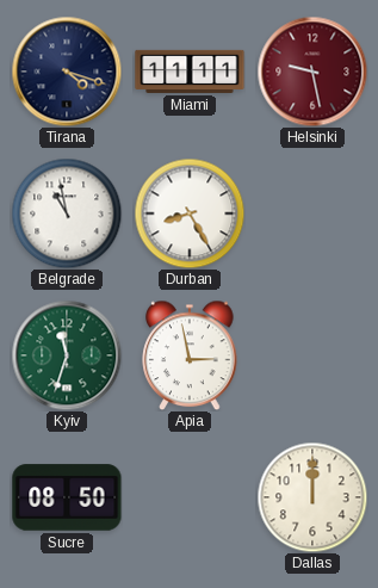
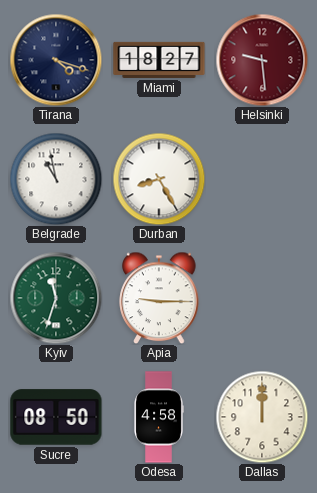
Miami: 11:11 -> 18:27
Helsinki: 9:28 -> 9:29
Apia: 2:58 -> 9:15
Odesa: none -> 4:58
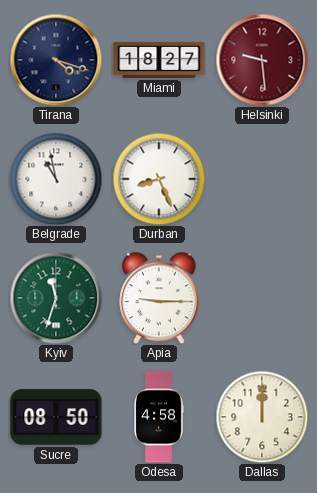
Durban: 8:25 -> 8:26
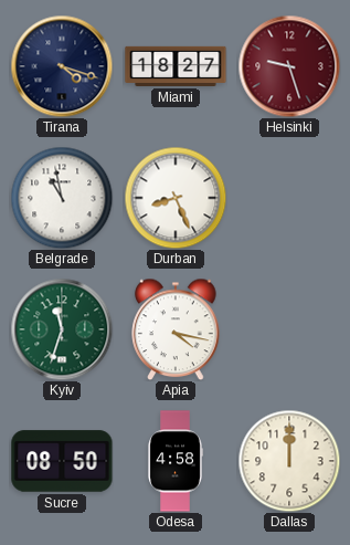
Helsinki: 9:29 -> 9:27
Apia: 9:15 -> 4:17
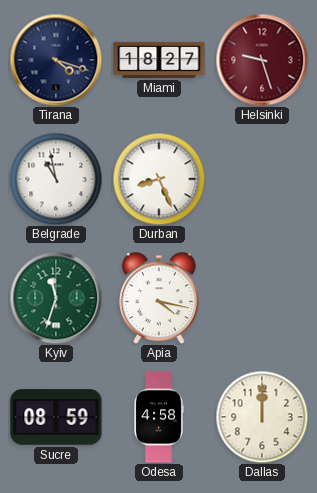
Sucre: 08:50 -> 08:59
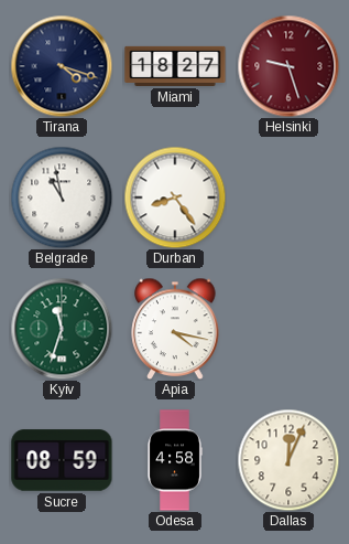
Durban: 8:26 -> 8:24
Dallas: 12:00 -> 12:04
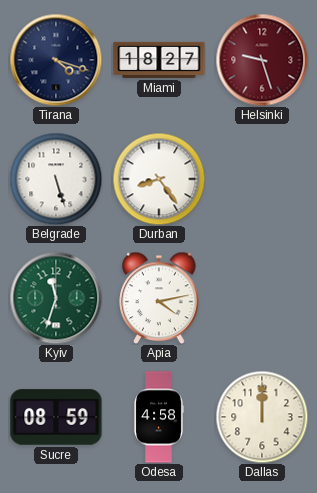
Belgrade: 10:58 -> 5:27
Apia: 4:17 -> 4:13
Dallas: 12:04 -> 12:00
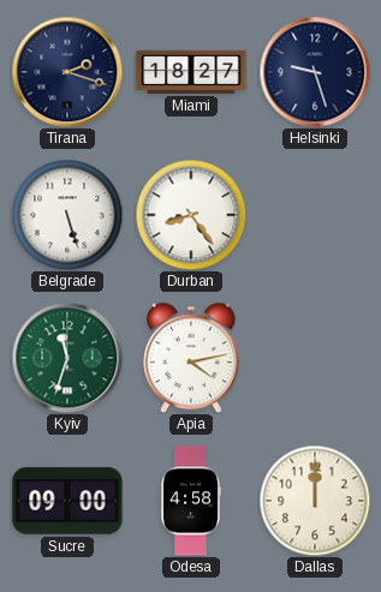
Tirana: 4:18 -> 2:18
Helsinki dial: burgundy -> navy
Sucre: 08:59 -> 09:00
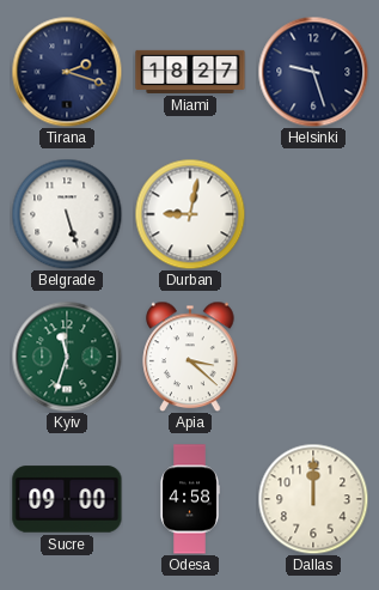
Durban: 8:24 -> 9:02
Apia: 4:13 -> 3:22
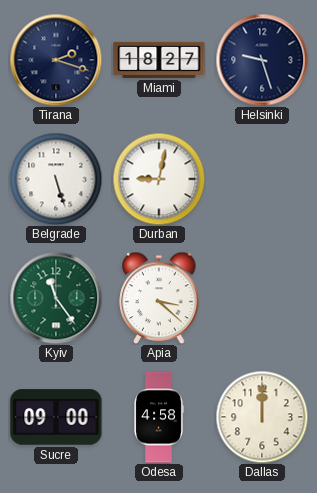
Kyiv: 11:33 -> 11:24
